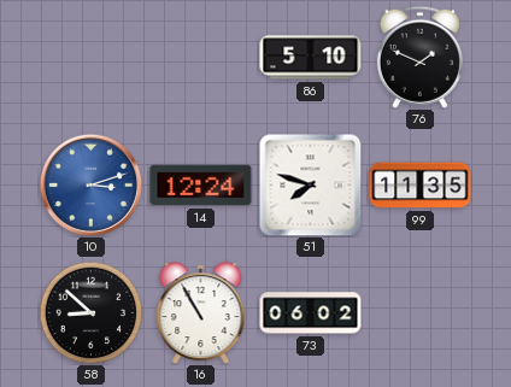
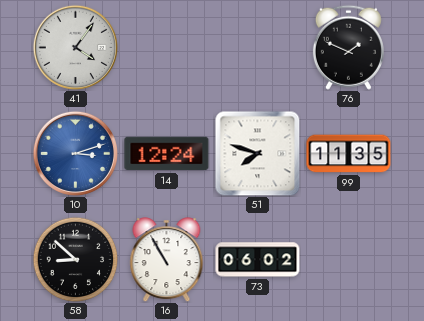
41: none -> 4:06
86: 5:10 -> none
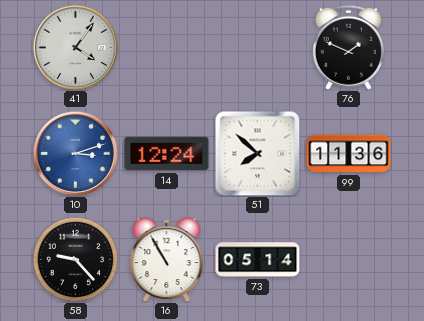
51: 7:48 -> 7:52
99: 11:35 -> 11:36
58: 8:52 -> 9:23
73: 06:02 -> 05:14
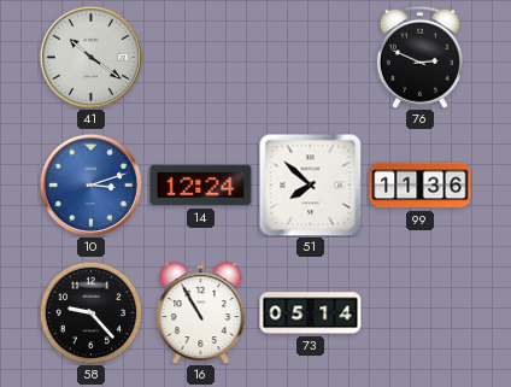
41: 4:06 -> 10:21
76: 1:49 -> 2:49
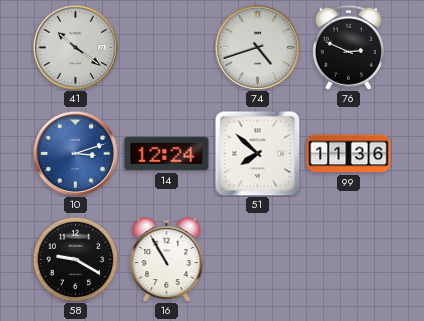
74: none -> 4:42
58: 9:23 -> 9:20
73: 05:14 -> none
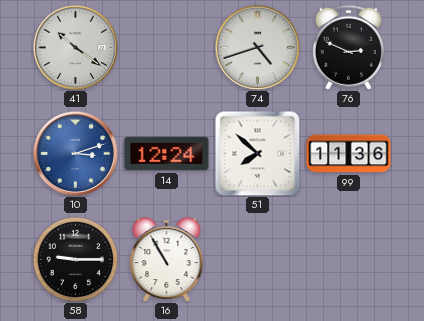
58: 9:20 -> 9:15
